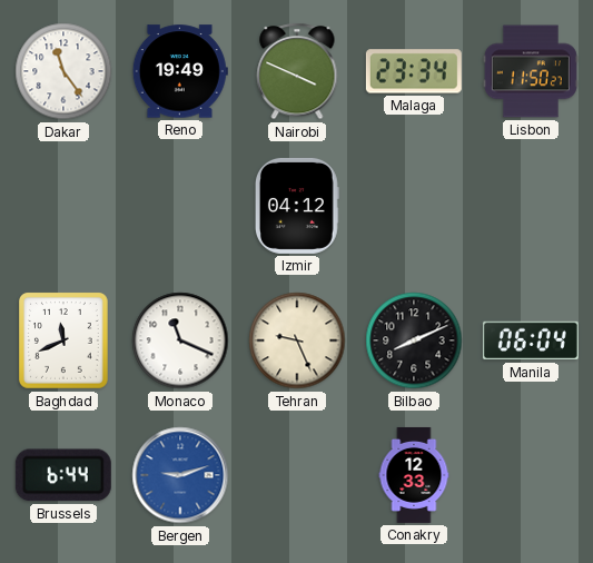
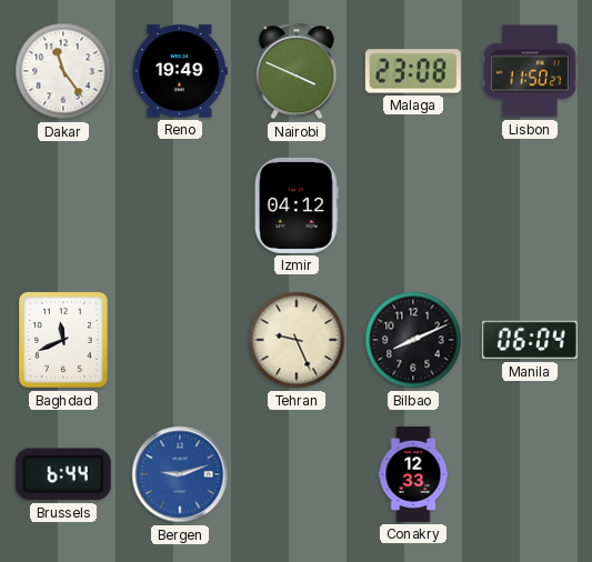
Malaga: 23:34 -> 23:08
Monaco: 11:19 -> none
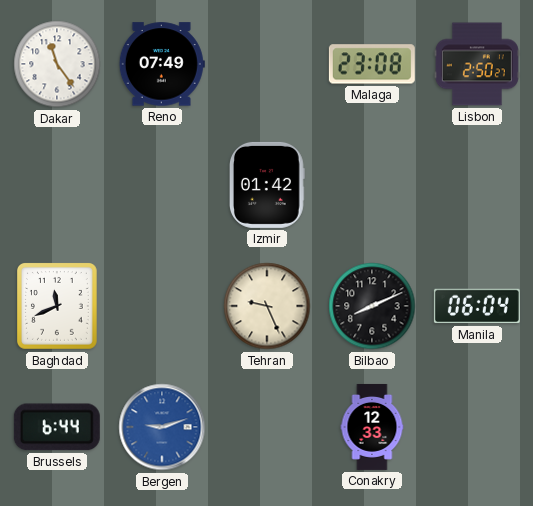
Reno: 19:49 -> 07:49
Nairobi: 3:49 -> none
Lisbon: 11:50 -> 2:50
Izmir: 04:12 -> 01:42
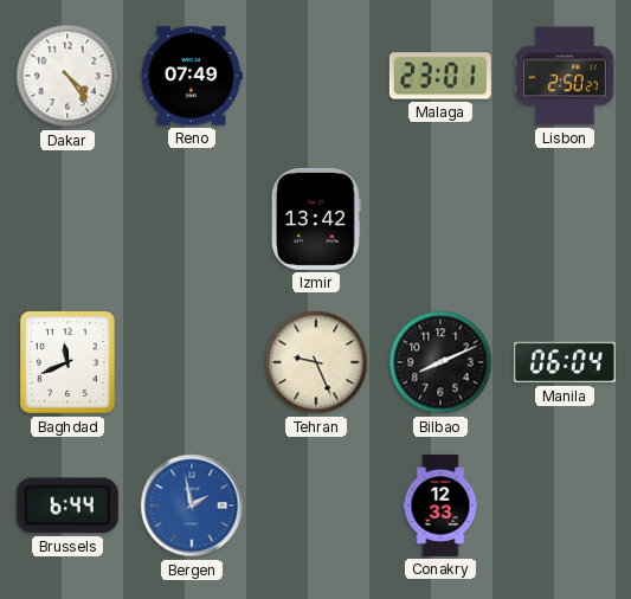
Dakar: 11:24 -> 4:24
Malaga: 23:08 -> 23:01
Izmir: 01:42 -> 13:42
Bergen: 9:12 -> 1:58
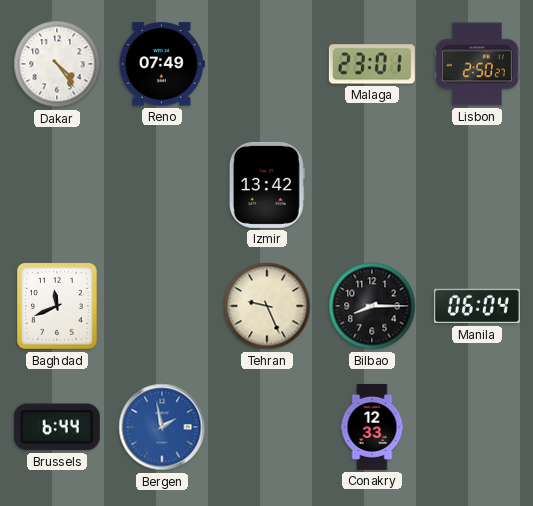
Bilbao: 8:11 -> 8:15
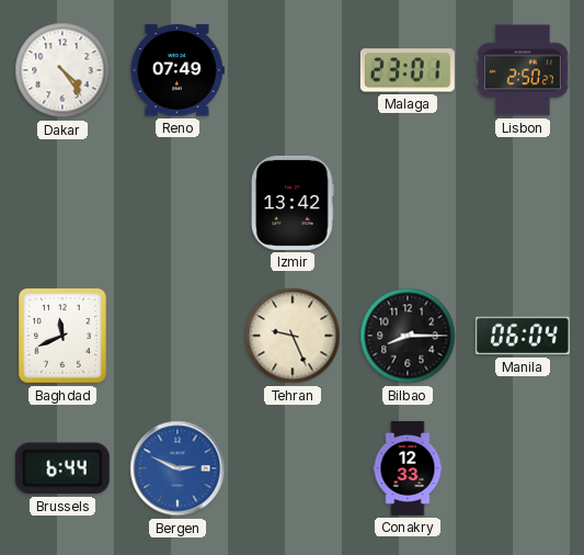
Bergen: 1:58 -> 2:49
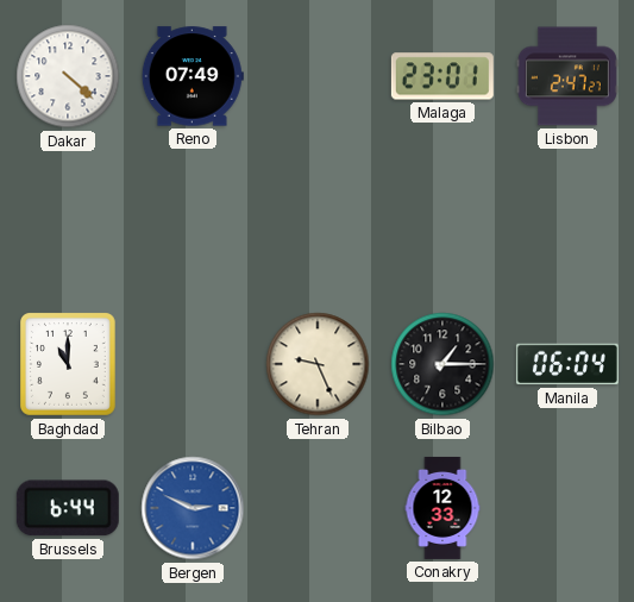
Dakar: 4:24 -> 4:22
Lisbon: 2:50 -> 2:47
Izmir: 13:42 -> none
Baghdad: 11:41 -> 11:00
Bilbao: 8:15 -> 1:15
